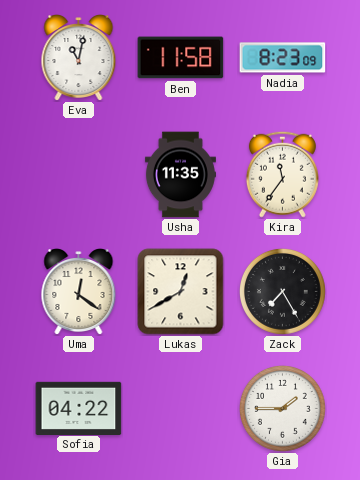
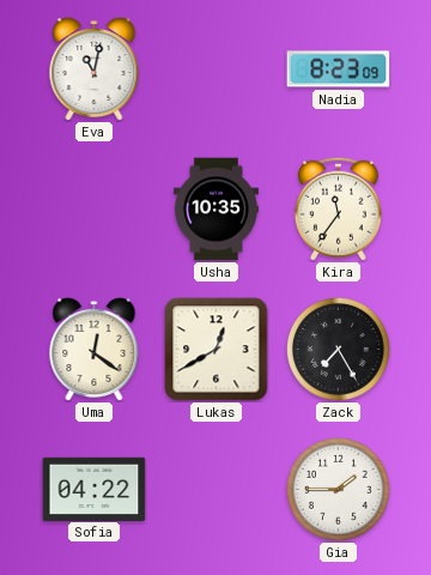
Ben: 11:58 -> none
Usha: 11:35 -> 10:35
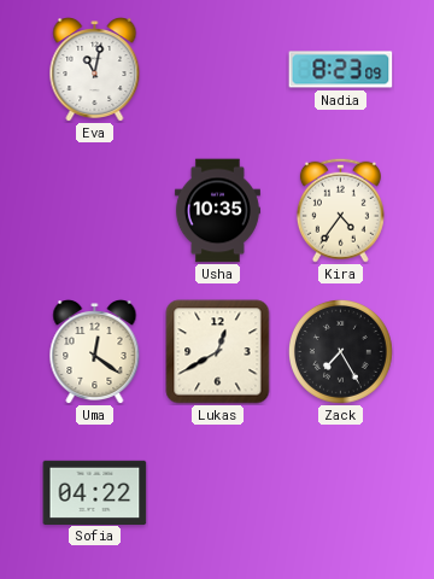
Kira: 11:36 -> 4:36
Gia: 1:45 -> none
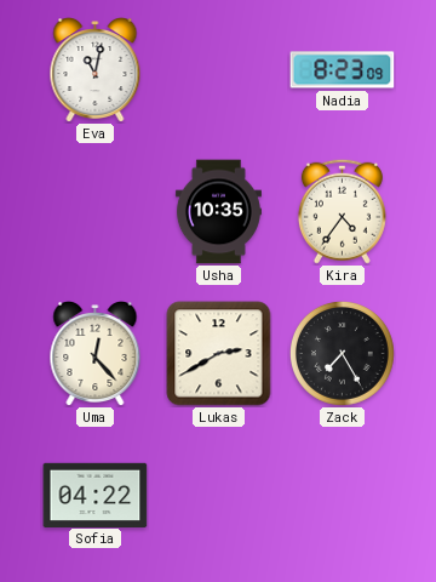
Uma: 12:21 -> 12:23
Lukas: 12:40 -> 2:40
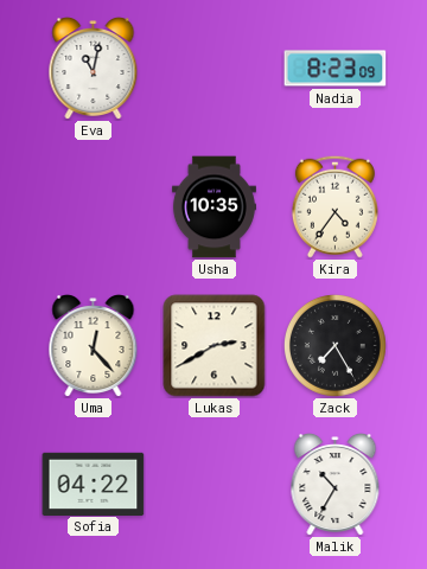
Malik: none -> 10:35
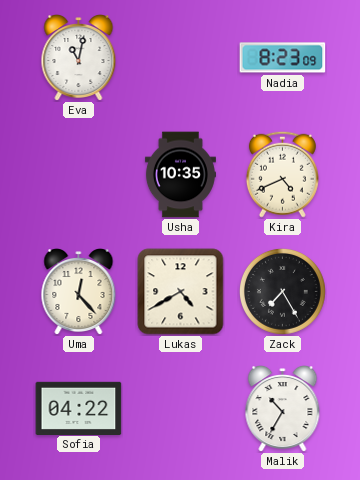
Kira: 4:36 -> 4:41
Lukas: 2:40 -> 4:40
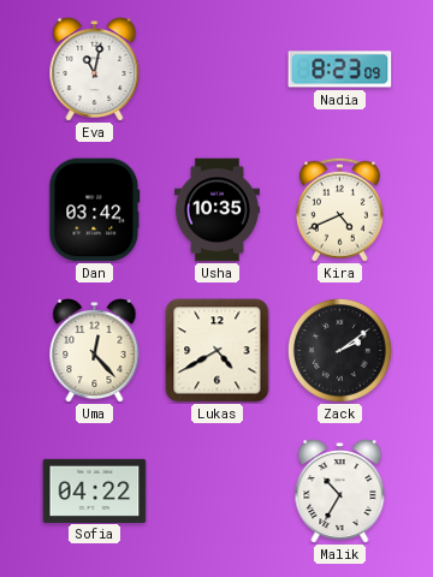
Dan: none -> 03:42
Zack: 7:25 -> 2:09
